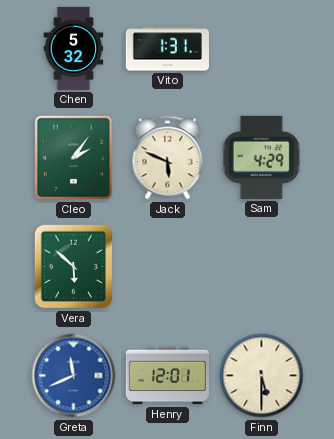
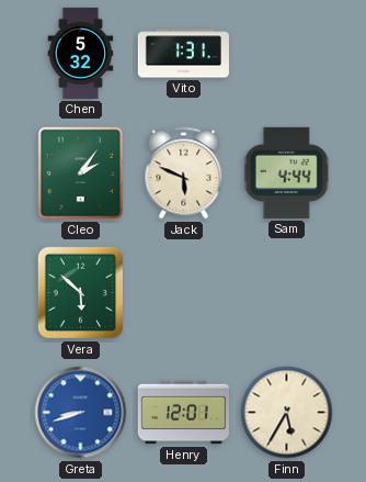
Sam: 4:29 -> 4:44
Greta: 11:41 -> 8:42
Finn: 5:30 -> 5:35
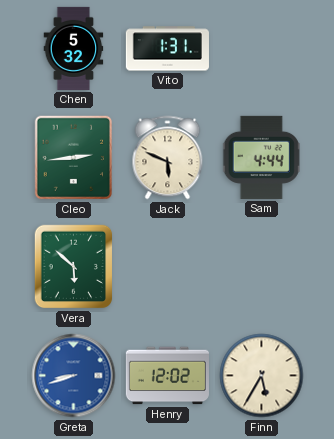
Cleo: 2:06 -> 2:44
Henry: 12:01 -> 12:02
